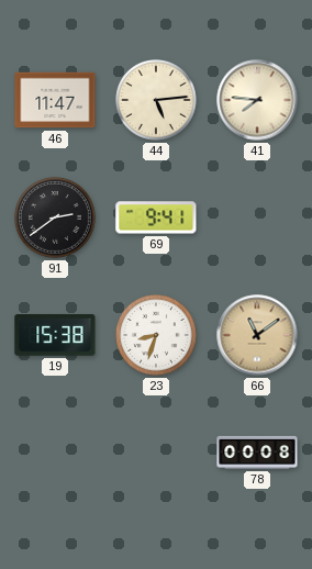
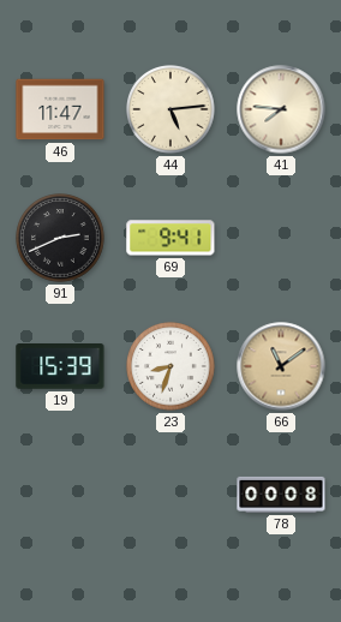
91: 2:39 -> 2:41
19: 15:38 -> 15:39
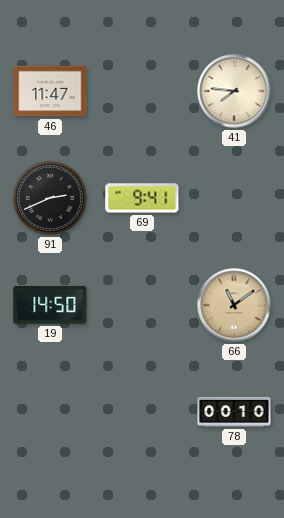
44: 5:14 -> none
19: 15:39 -> 14:50
23: 8:33 -> none
78: 00:08 -> 00:10
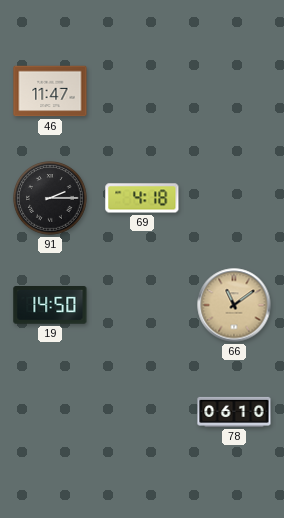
41: 7:46 -> none
91: 2:41 -> 2:15
69: 9:41 -> 4:18
78: 00:10 -> 06:10
